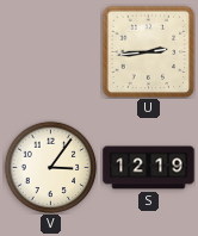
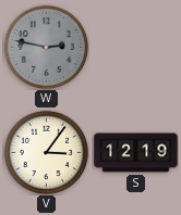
W: none -> 2:47
U: 2:44 -> none
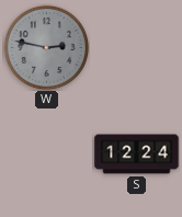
V: 3:06 -> none
S: 12:19 -> 12:24
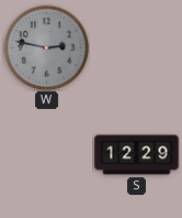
S: 12:24 -> 12:29
